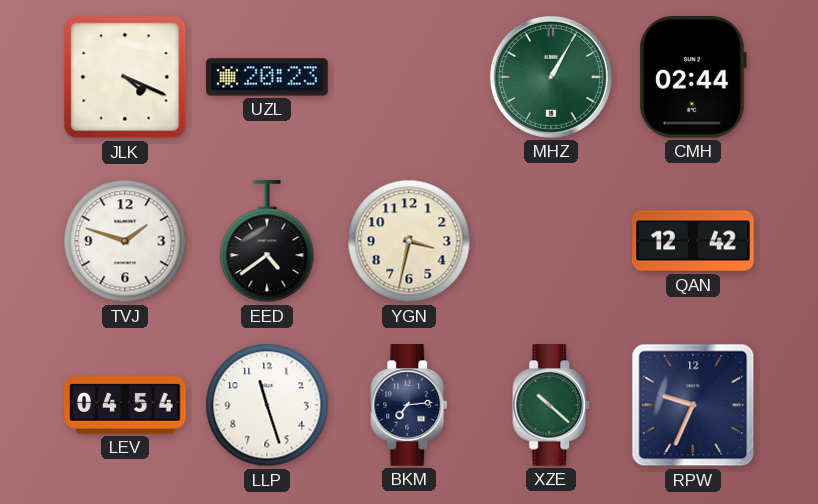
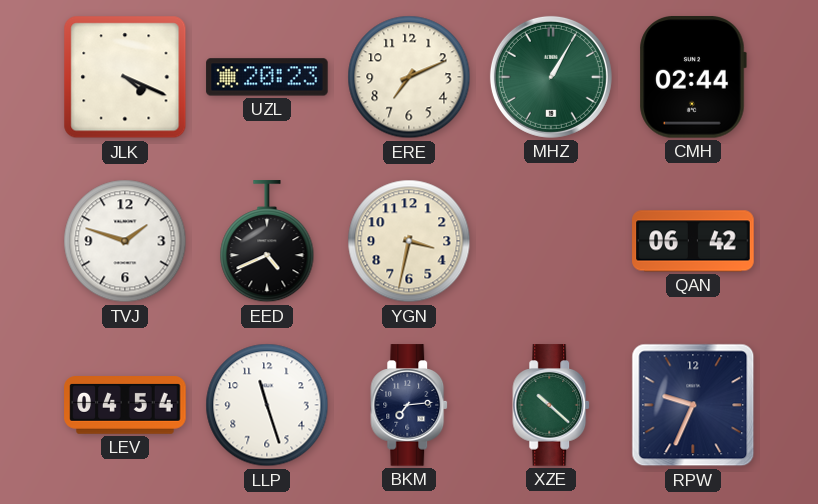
ERE: none -> 7:11
EED: 4:39 -> 4:41
QAN: 12:42 -> 06:42
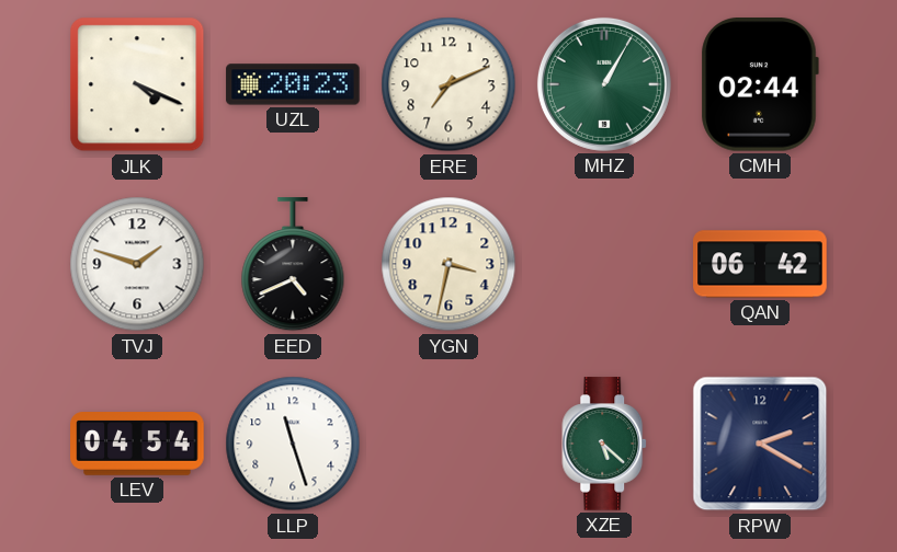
BKM: 7:14 -> none
XZE: 10:22 -> 5:22
RPW: 9:34 -> 2:20
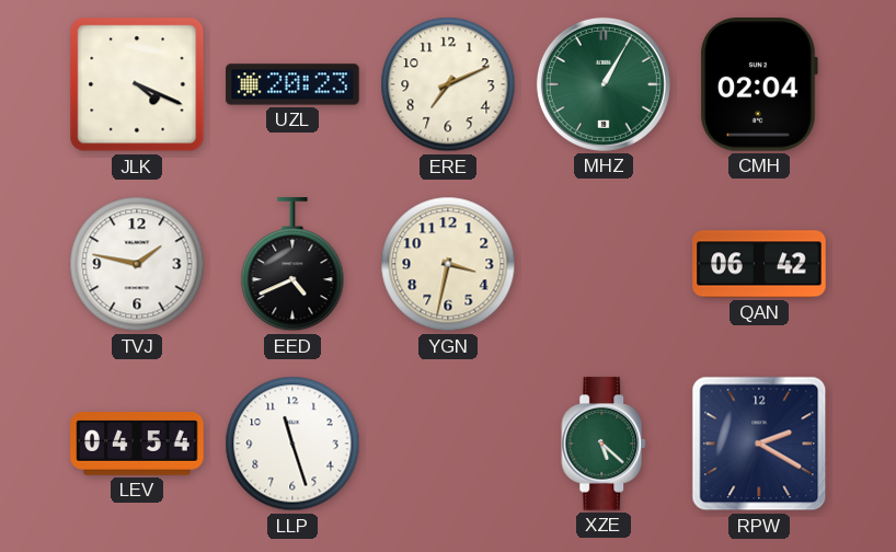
CMH: 02:44 -> 02:04
TVJ: 1:48 -> 1:47
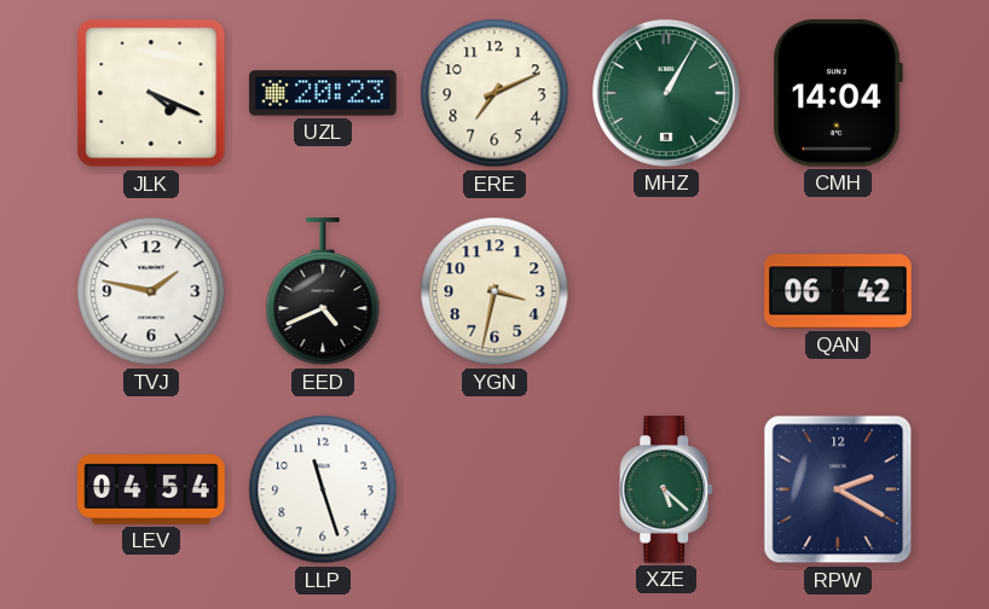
CMH: 02:04 -> 14:04
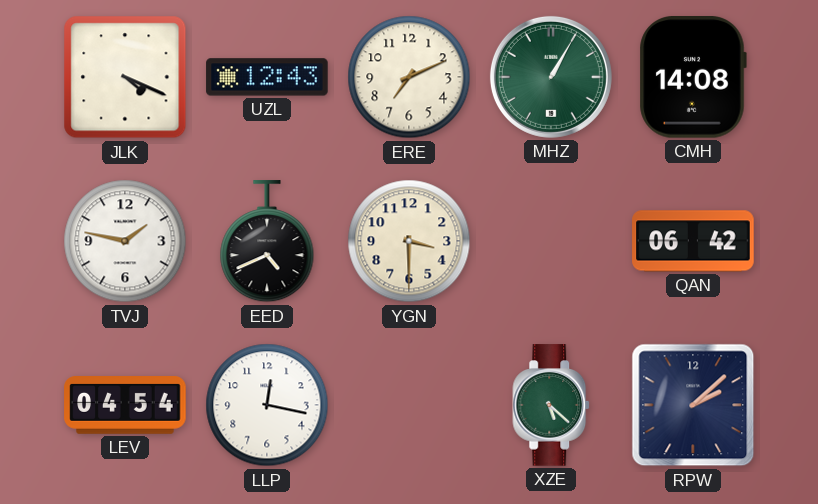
UZL: 20:23 -> 12:43
CMH: 14:04 -> 14:08
YGN: 3:32 -> 3:30
LLP: 11:27 -> 12:17
RPW: 2:20 -> 2:08
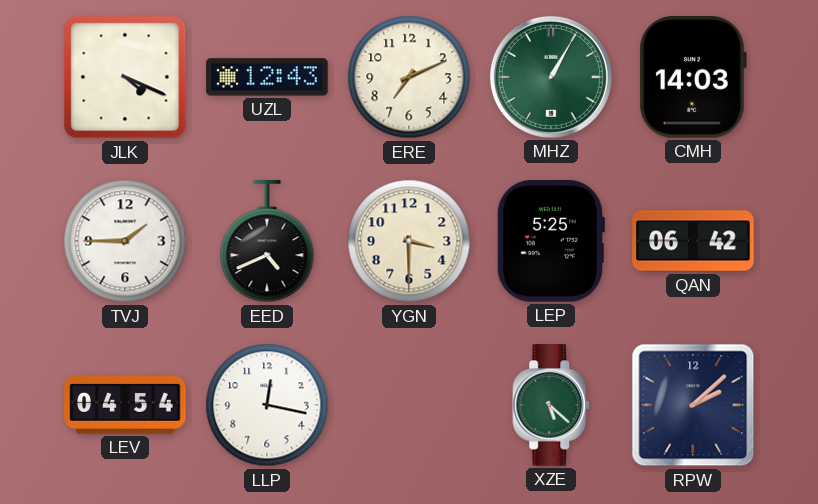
CMH: 14:08 -> 14:03
TVJ: 1:47 -> 1:45
LEP: none -> 5:25
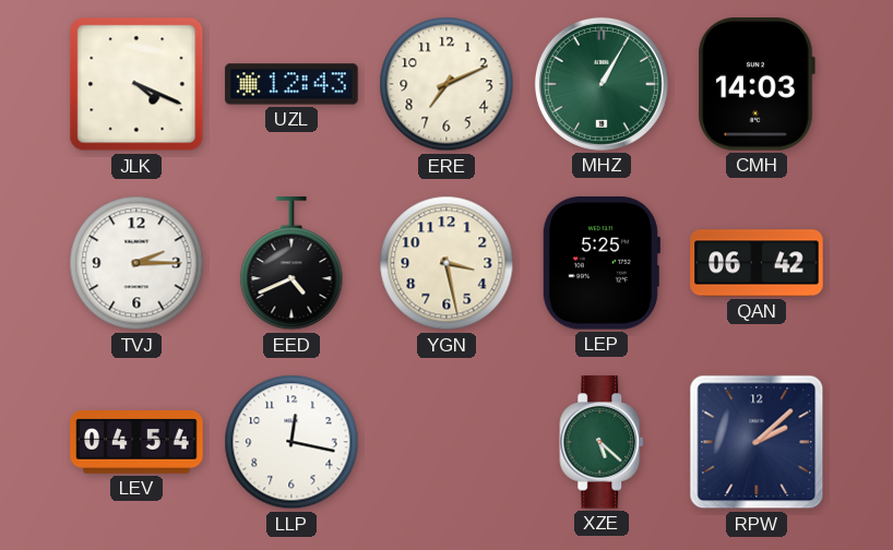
TVJ: 1:45 -> 2:15
YGN: 3:30 -> 3:28
